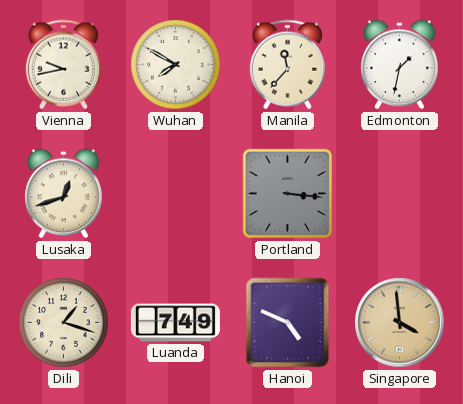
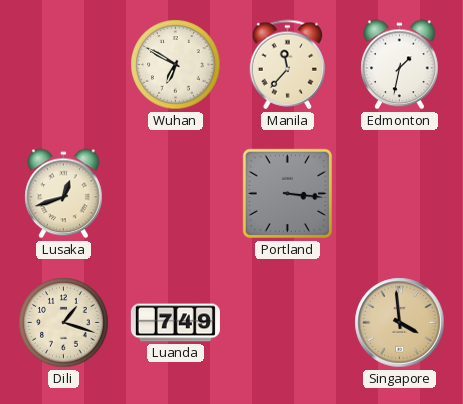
Vienna: 9:43 -> none
Wuhan: 7:50 -> 6:50
Hanoi: 4:49 -> none
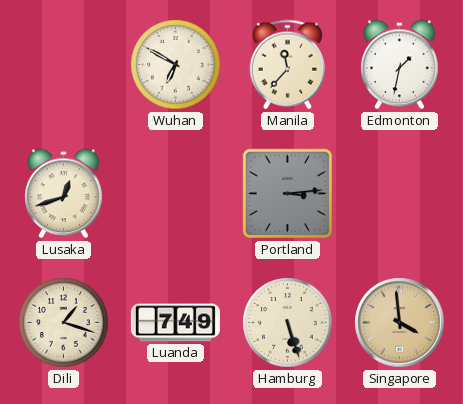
Portland: 3:16 -> 3:14
Hamburg: none -> 5:27
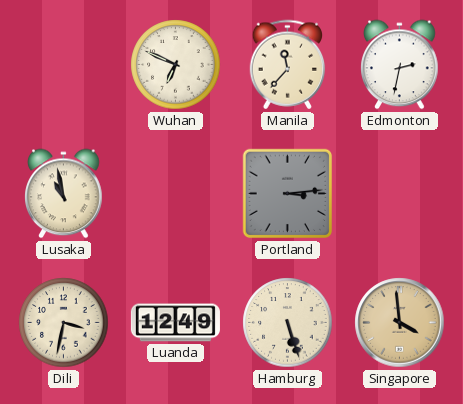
Wuhan: 6:50 -> 6:49
Edmonton: 1:32 -> 2:32
Lusaka: 12:42 -> 10:58
Dili: 1:18 -> 3:32
Luanda: 7:49 -> 12:49
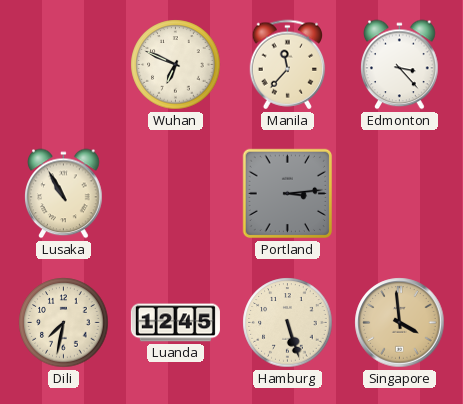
Edmonton: 2:32 -> 3:23
Lusaka: 10:58 -> 10:55
Dili: 3:32 -> 7:32
Luanda: 12:49 -> 12:45
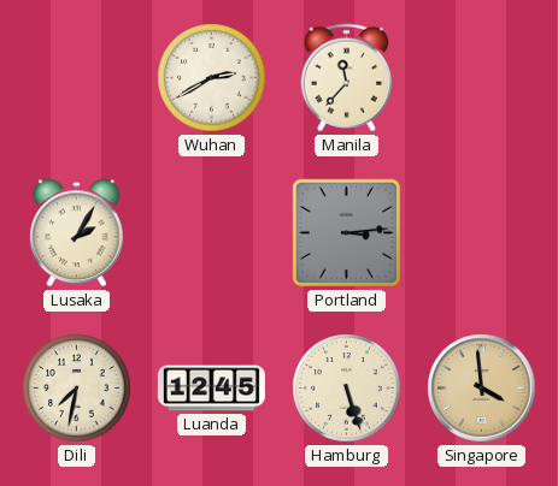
Wuhan: 6:49 -> 2:40
Edmonton: 3:23 -> none
Lusaka: 10:55 -> 2:05
